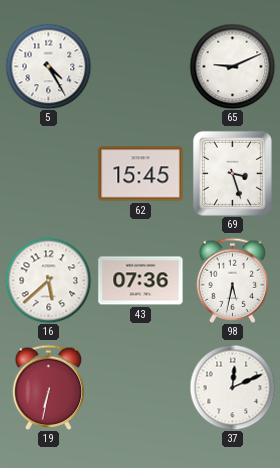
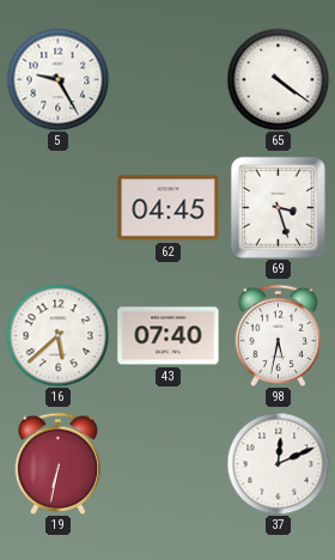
5: 4:25 -> 9:25
65: 9:11 -> 4:21
62: 15:45 -> 04:45
43: 07:36 -> 07:40
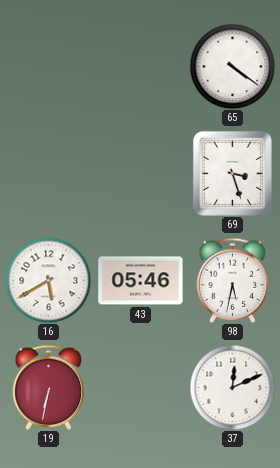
5: 9:25 -> none
62: 04:45 -> none
16: 5:38 -> 5:40
43: 07:40 -> 05:46
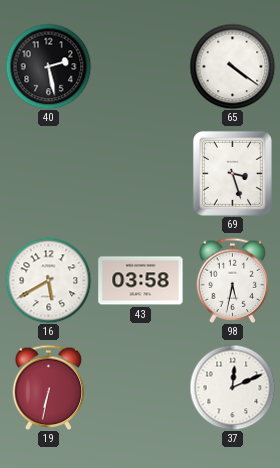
40: none -> 2:28
43: 05:46 -> 03:58
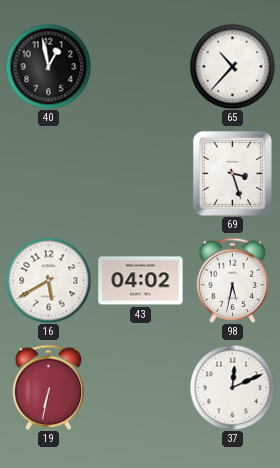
40: 2:28 -> 12:58
65: 4:21 -> 10:37
43: 03:58 -> 04:02
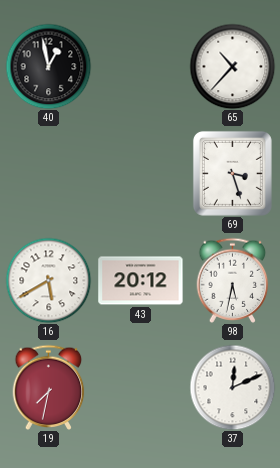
43: 04:02 -> 20:12
19: 6:32 -> 7:32
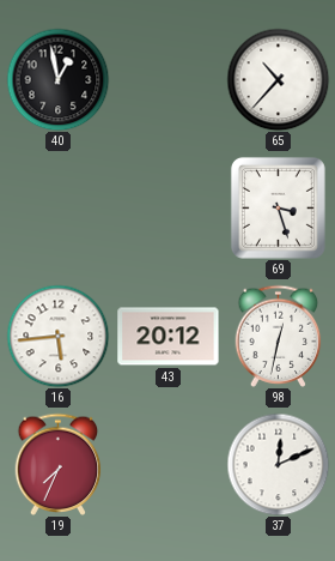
16: 5:40 -> 5:44
98: 5:32 -> 12:32
19: 7:32 -> 7:34
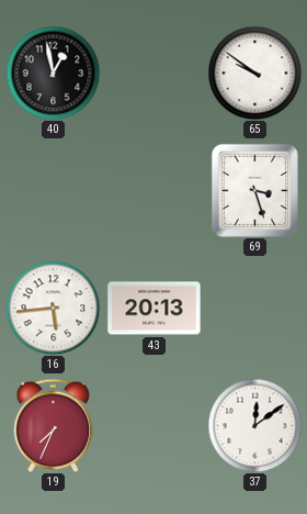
65: 10:37 -> 9:51
43: 20:12 -> 20:13
98: 12:32 -> none
37: 12:11 -> 12:09
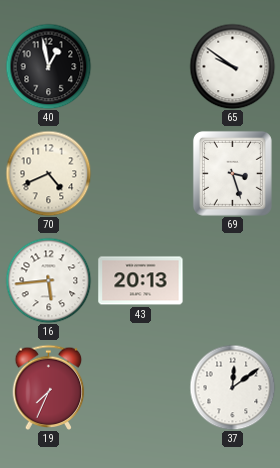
70: none -> 4:41
